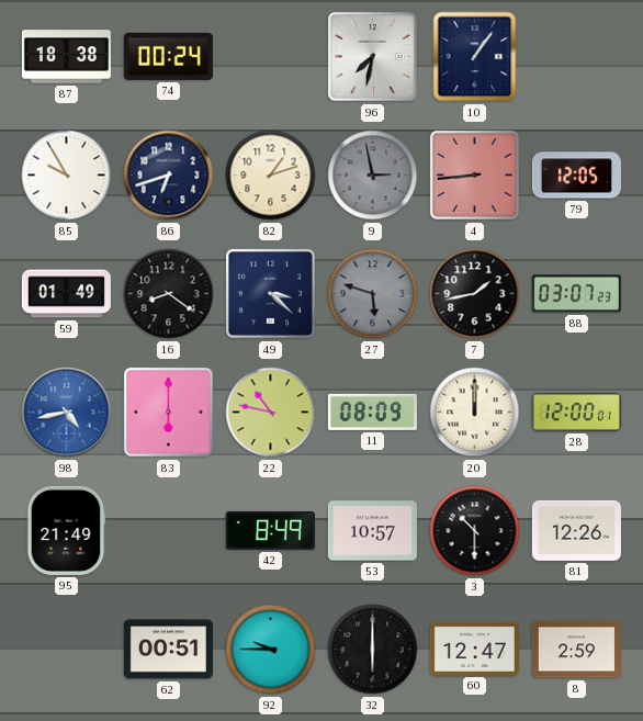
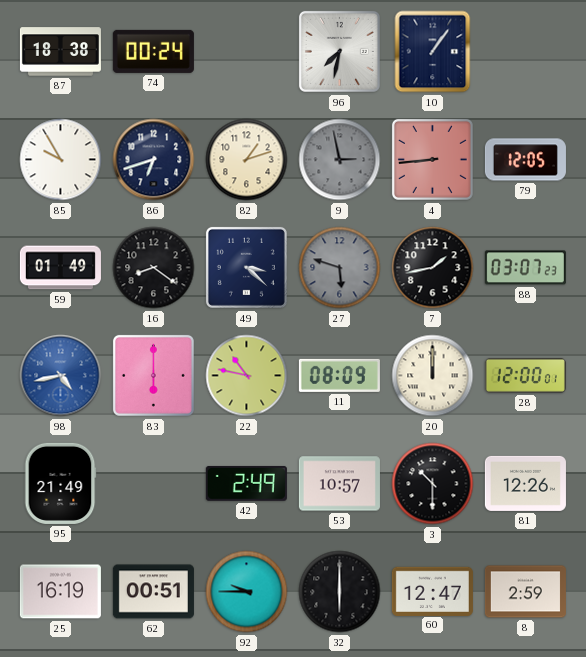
42: 8:49 -> 2:49
25: none -> 16:19
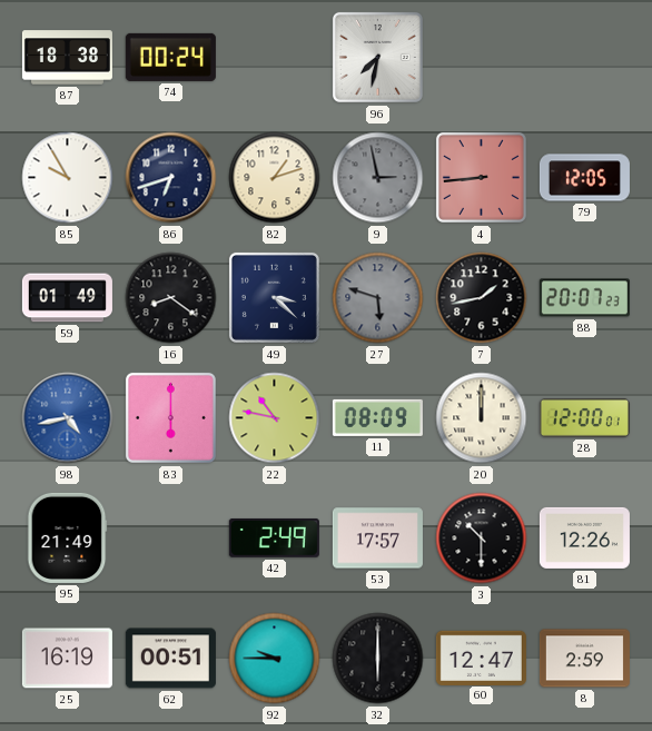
10: 1:06 -> none
88: 03:07 -> 20:07
53: 10:57 -> 17:57
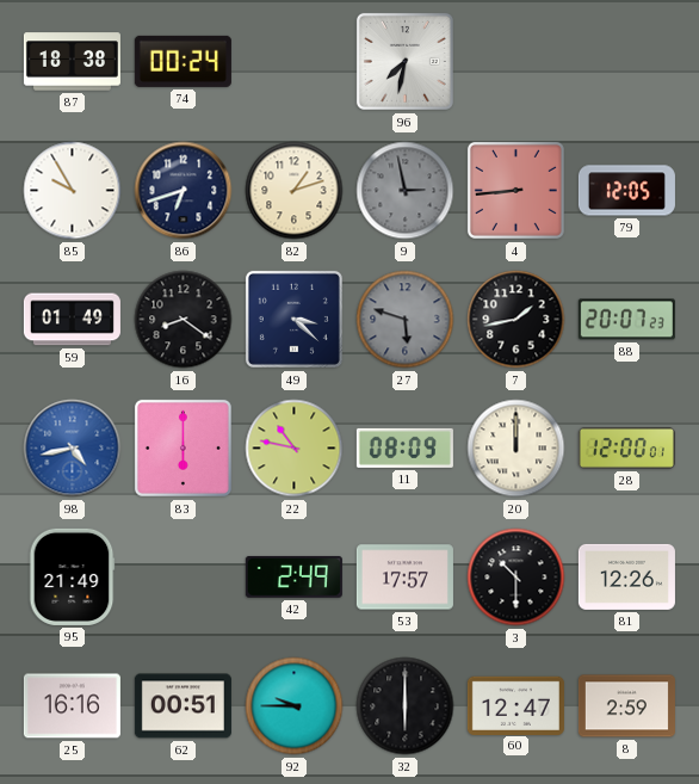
25: 16:19 -> 16:16
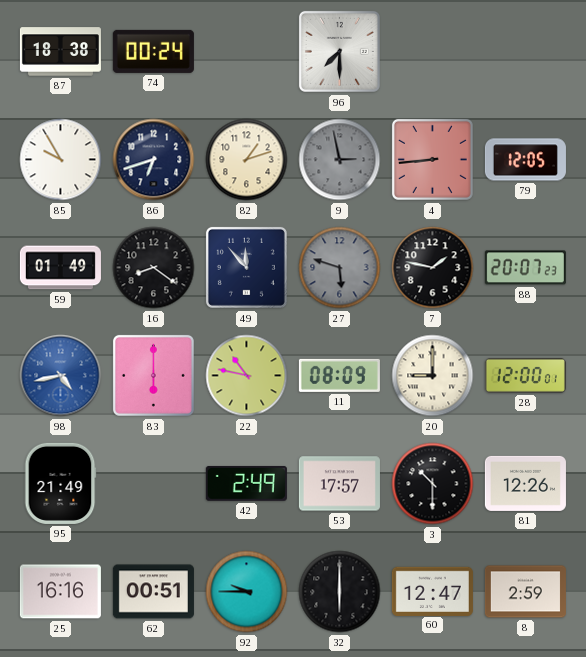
96: 7:32 -> 7:30
49: 3:22 -> 11:53
7: 1:43 -> 1:47
20: 12:00 -> 9:00
